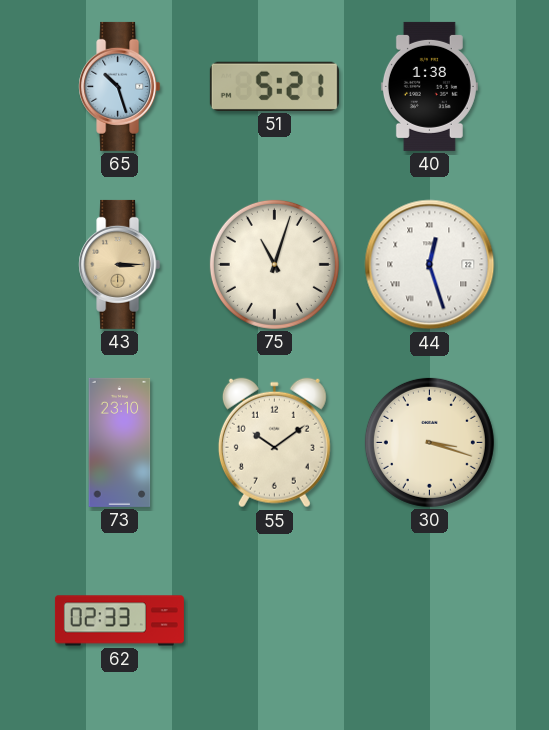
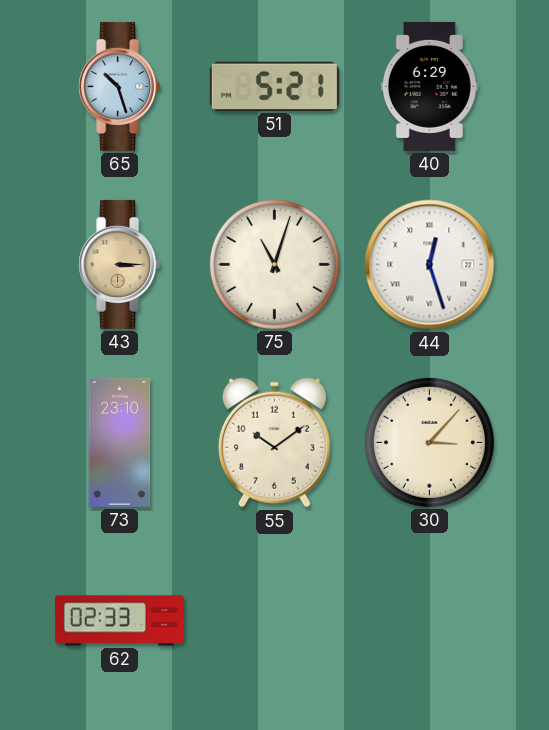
40: 1:38 -> 6:29
30: 3:18 -> 3:07
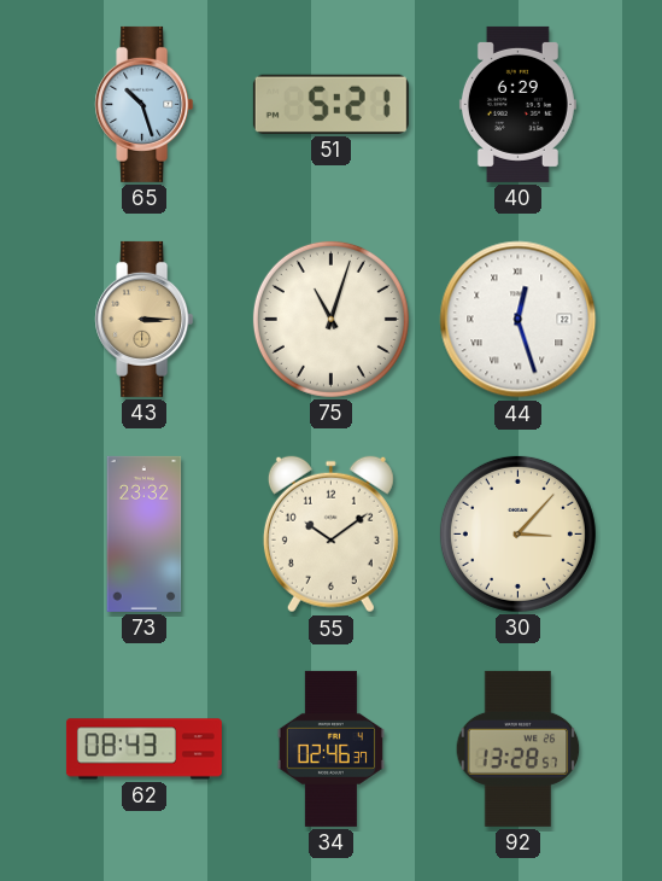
73: 23:10 -> 23:32
62: 02:33 -> 08:43
34: none -> 02:46
92: none -> 13:28
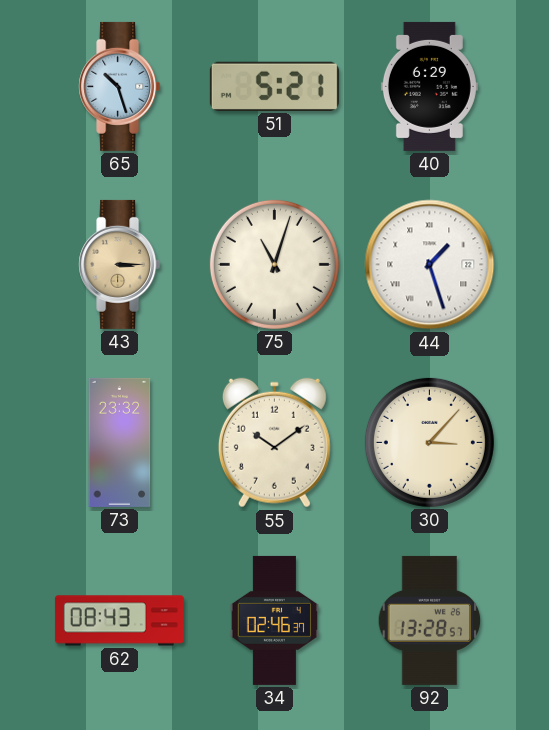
44: 12:27 -> 1:27
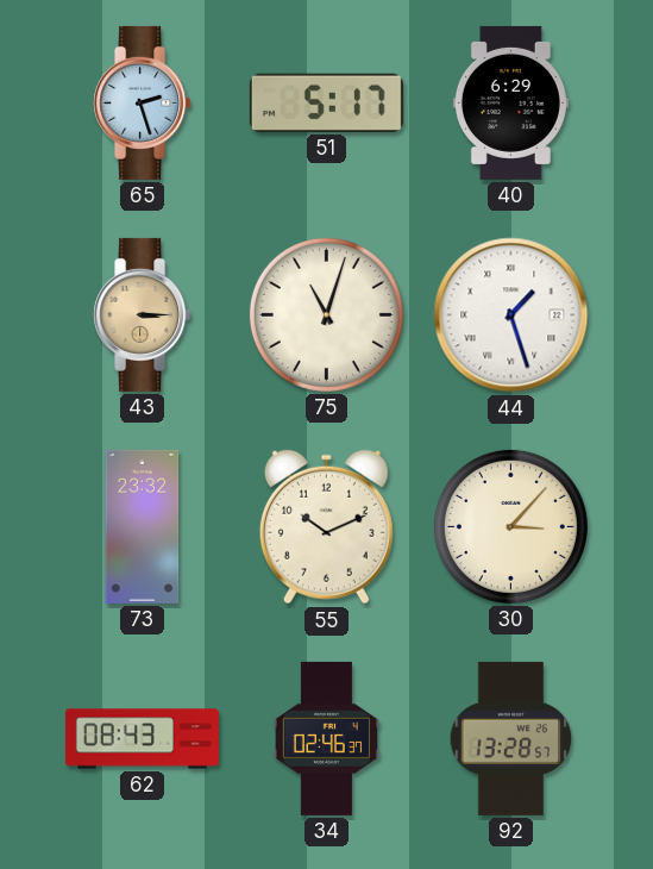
65: 10:27 -> 2:27
51: 5:21 -> 5:17
55: 10:09 -> 10:11
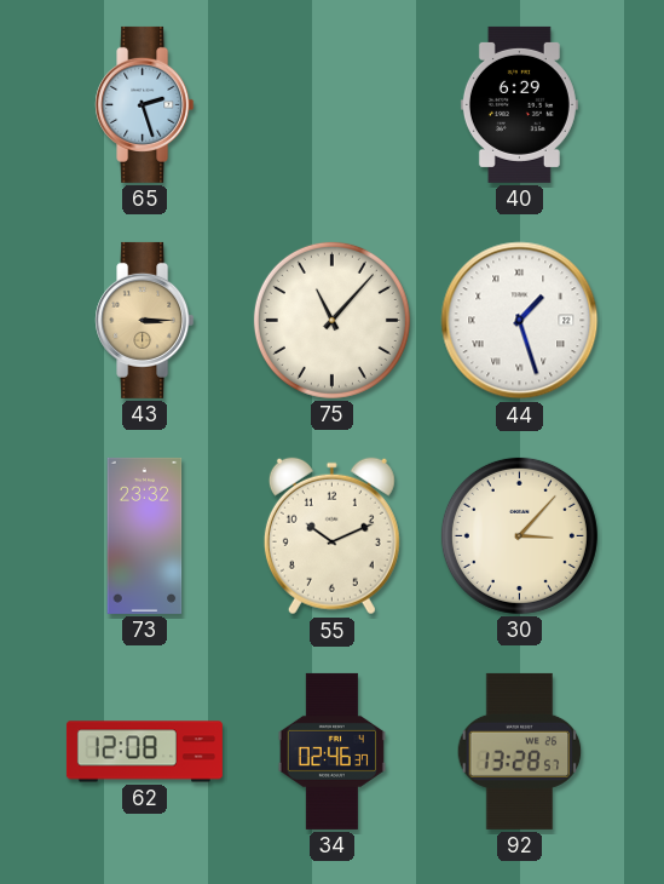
51: 5:17 -> none
75: 11:03 -> 11:07
62: 08:43 -> 12:08
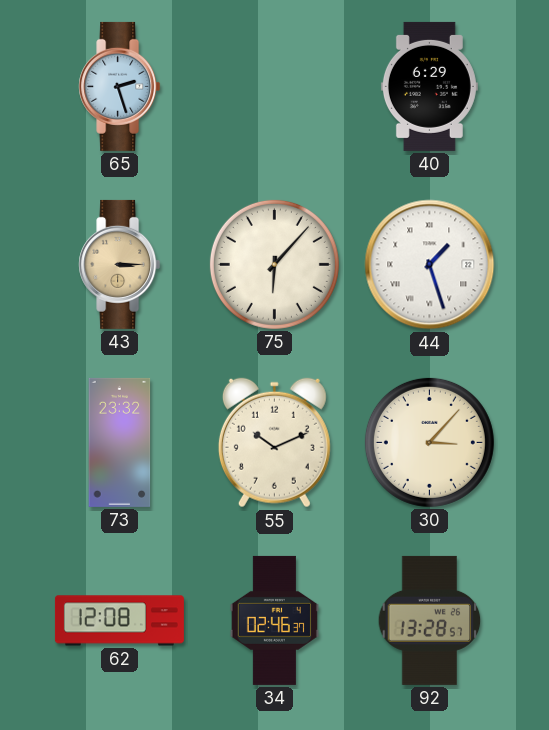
75: 11:07 -> 6:07
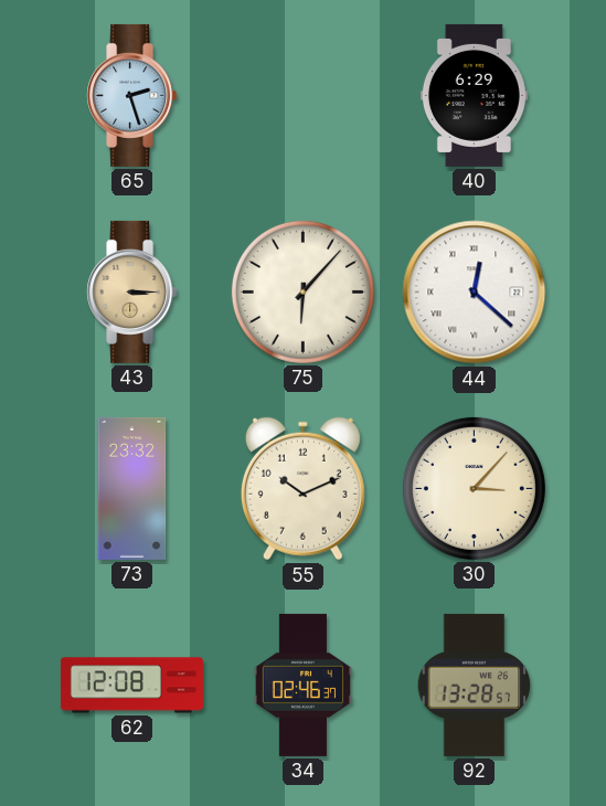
44: 1:27 -> 12:22
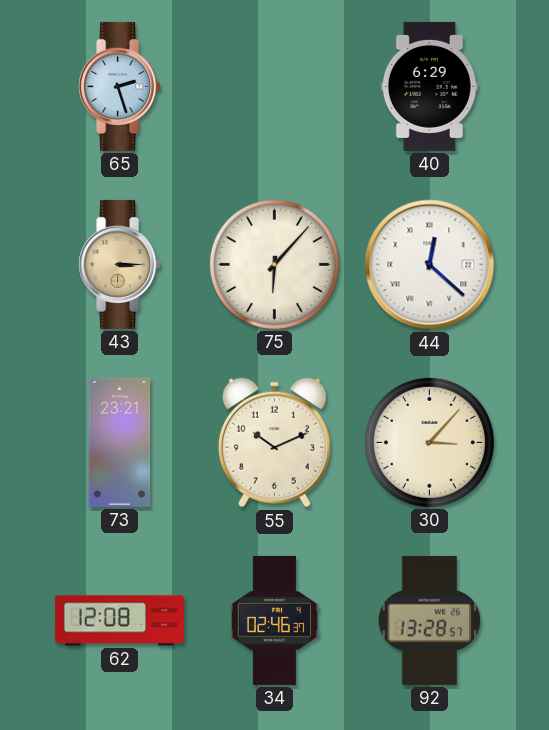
73: 23:32 -> 23:21
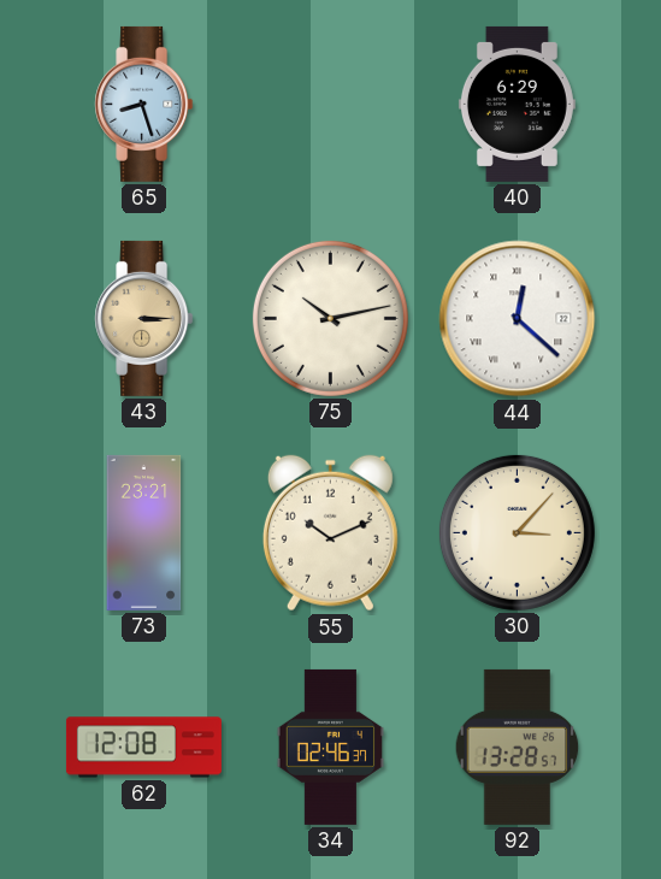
65: 2:27 -> 8:27
75: 6:07 -> 10:13
